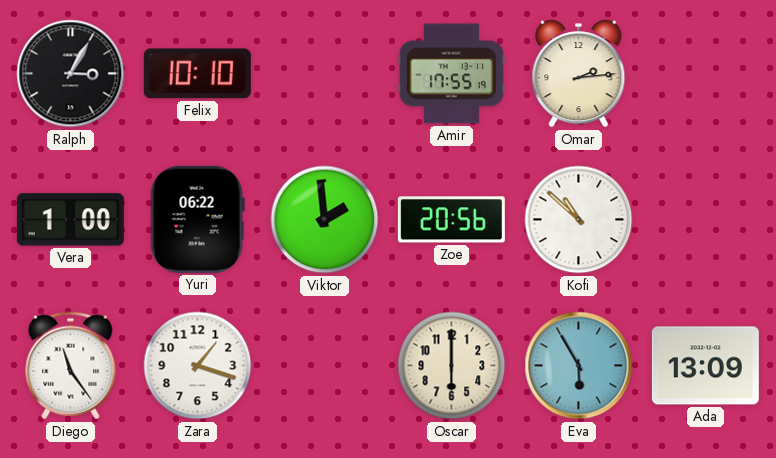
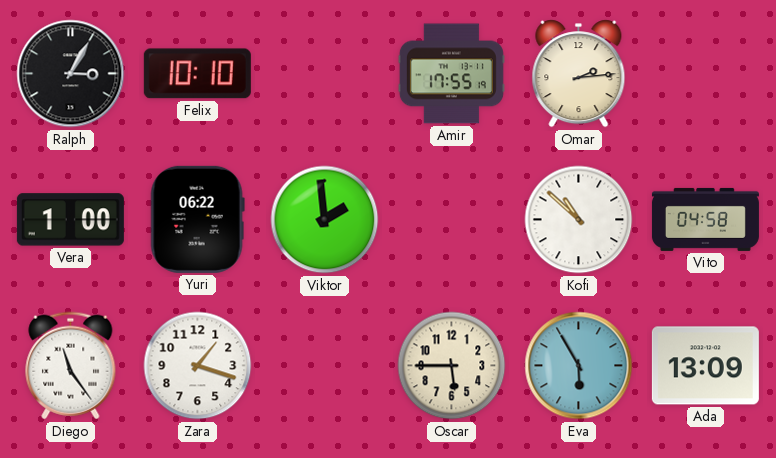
Zoe: 20:56 -> none
Vito: none -> 04:58
Oscar: 6:00 -> 5:45
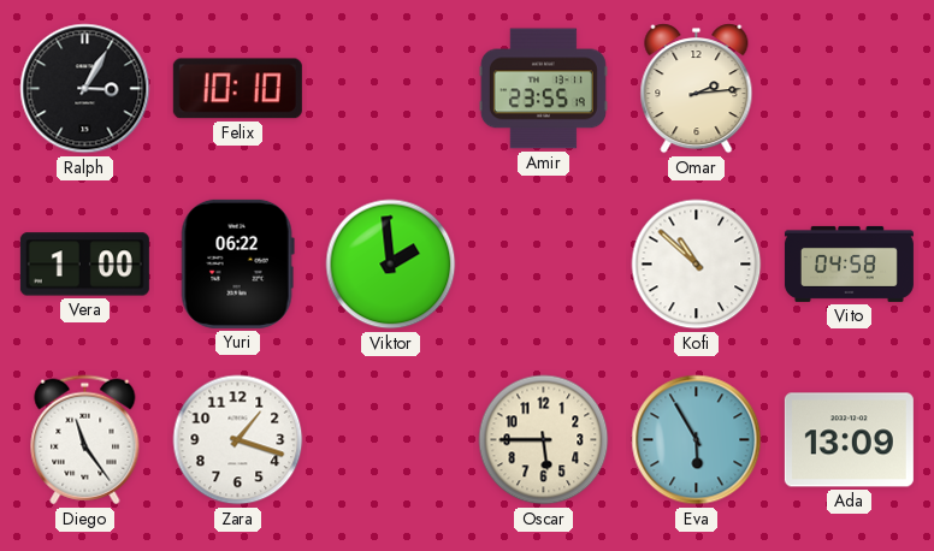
Amir: 17:55 -> 23:55
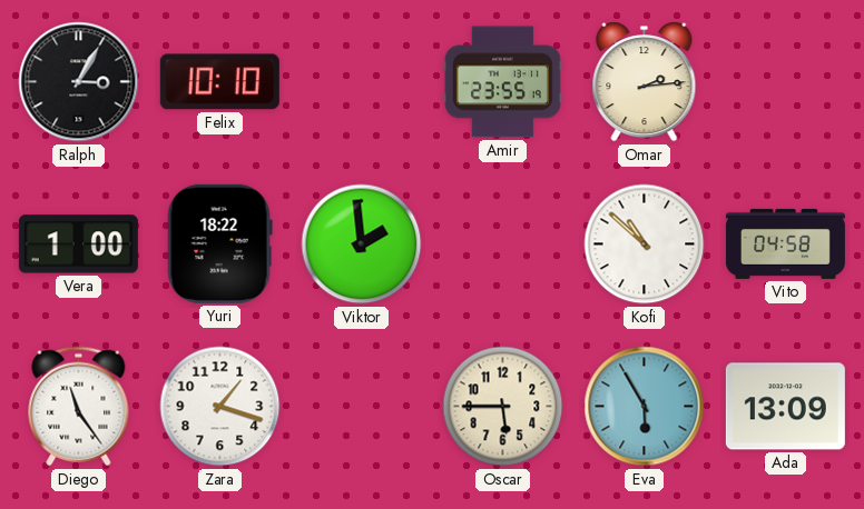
Yuri: 06:22 -> 18:22
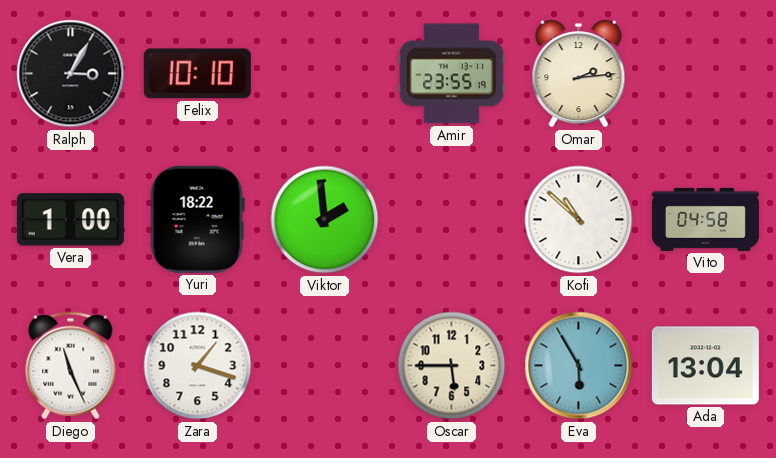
Diego: 11:24 -> 11:26
Ada: 13:09 -> 13:04
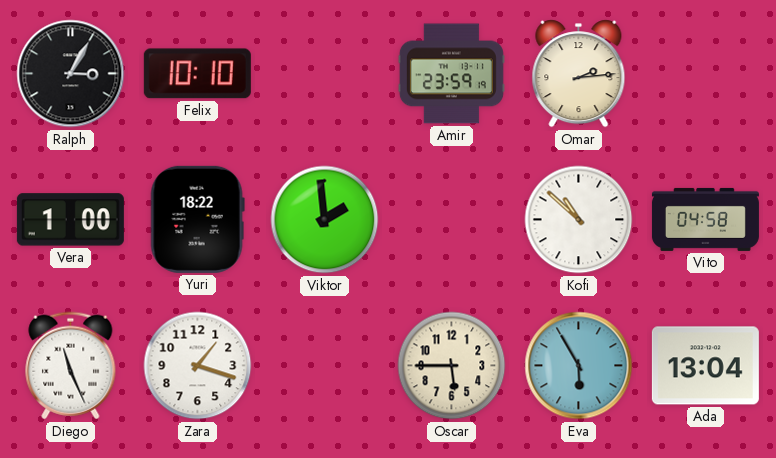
Amir: 23:55 -> 23:59
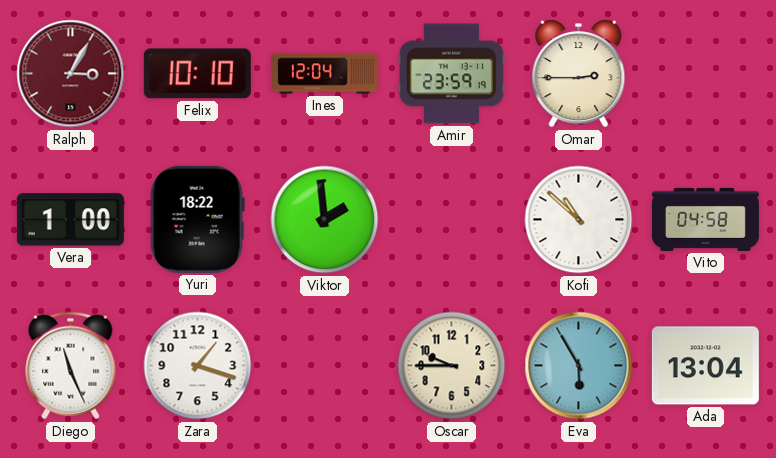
Ralph dial: black -> burgundy
Ines: none -> 12:04
Omar: 2:14 -> 2:45
Oscar: 5:45 -> 9:45
